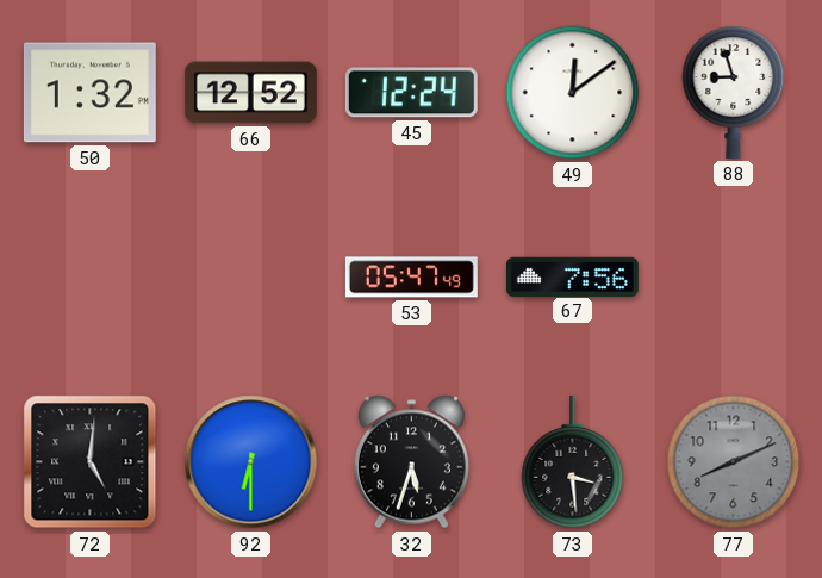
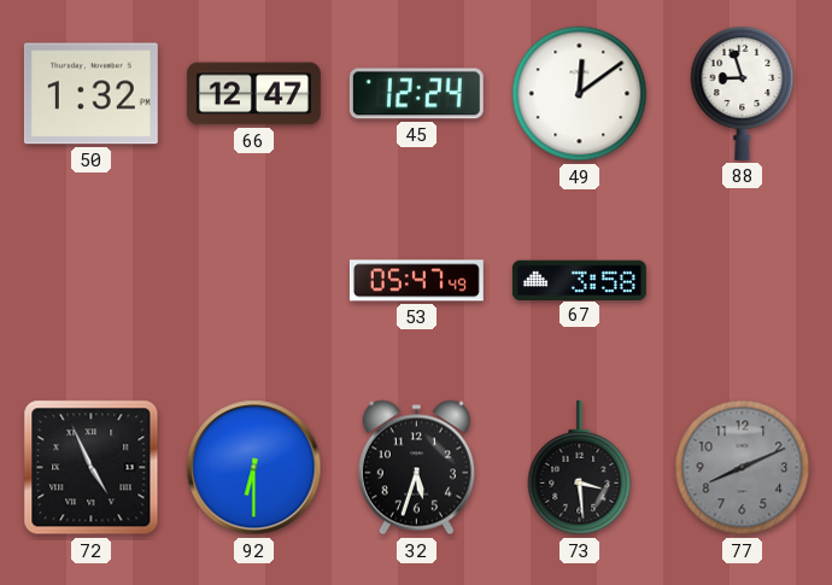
66: 12:52 -> 12:47
67: 7:56 -> 3:58
72: 5:01 -> 4:56
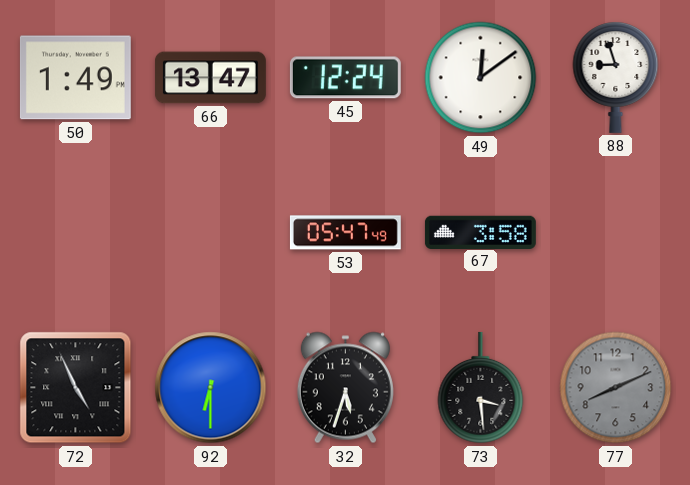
50: 1:32 -> 1:49
66: 12:47 -> 13:47
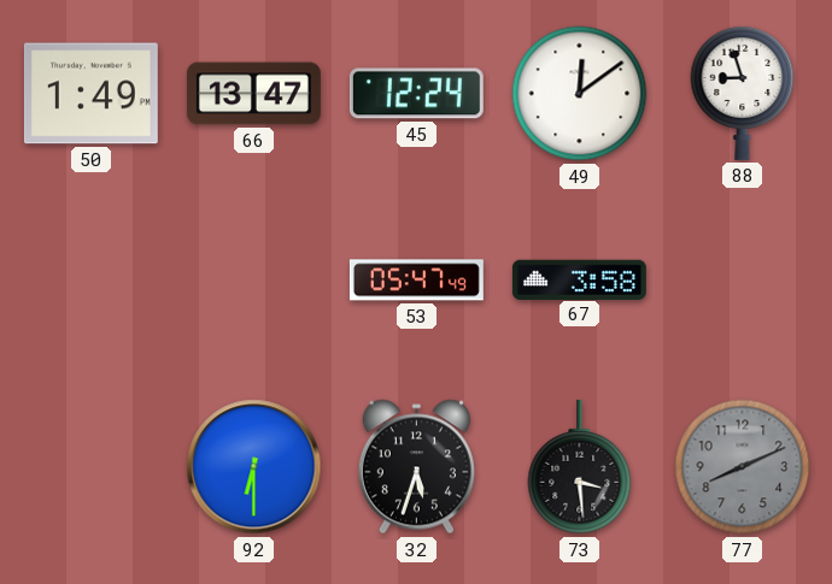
72: 4:56 -> none
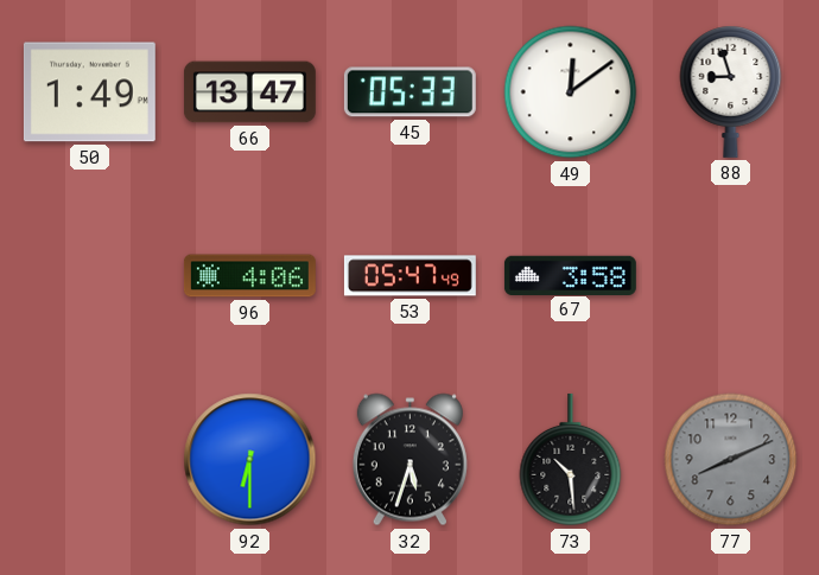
45: 12:24 -> 05:33
96: none -> 4:06
73: 3:29 -> 10:29
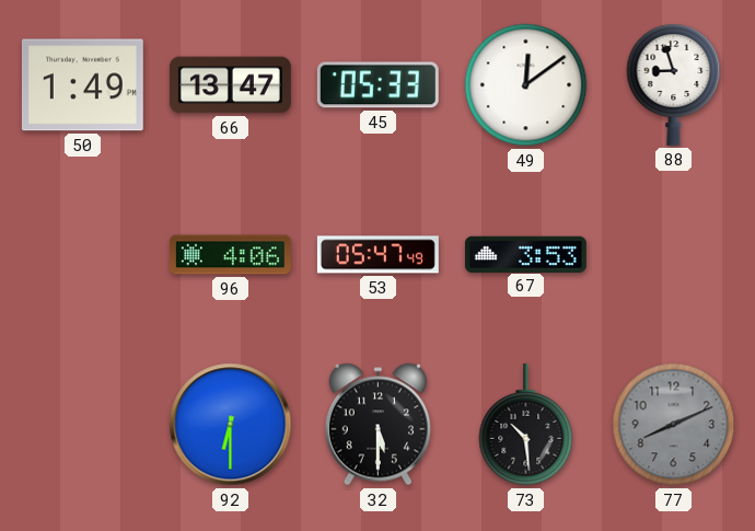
67: 3:58 -> 3:53
32: 5:33 -> 5:30
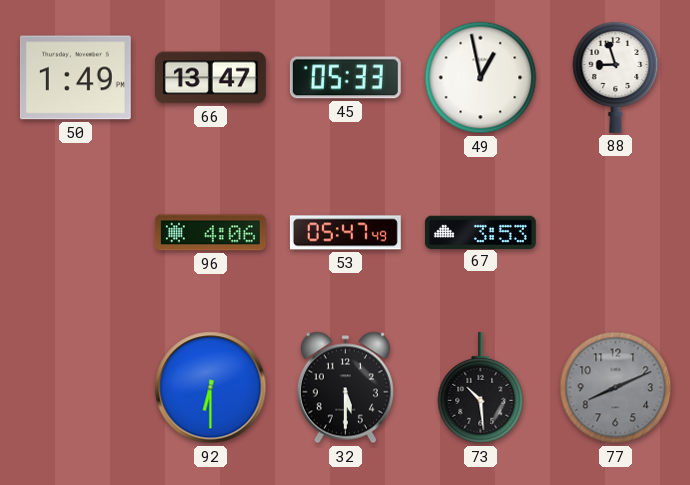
49: 12:09 -> 12:58
